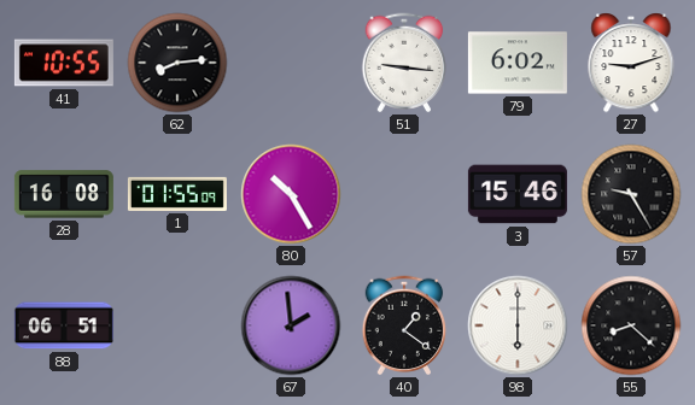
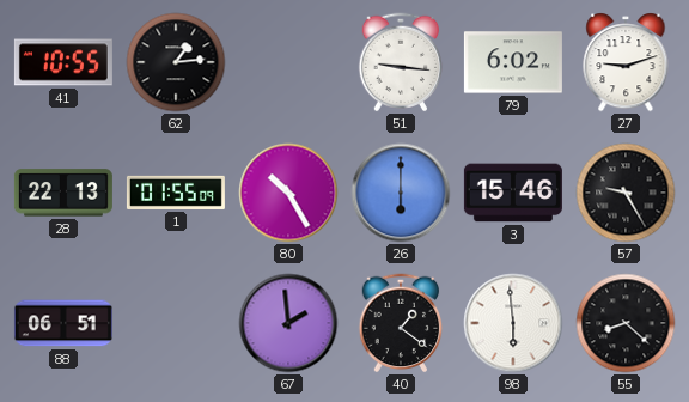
62: 8:14 -> 1:14
28: 16:08 -> 22:13
26: none -> 6:00
98: 6:00 -> 5:59
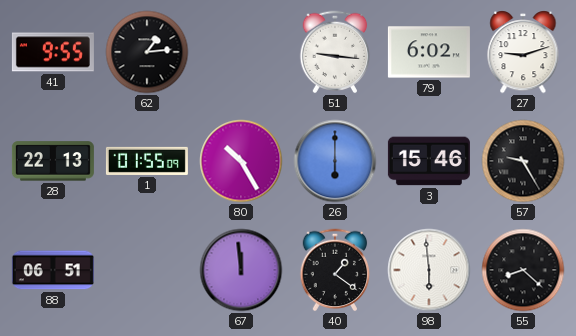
41: 10:55 -> 9:55
67: 1:59 -> 11:59
